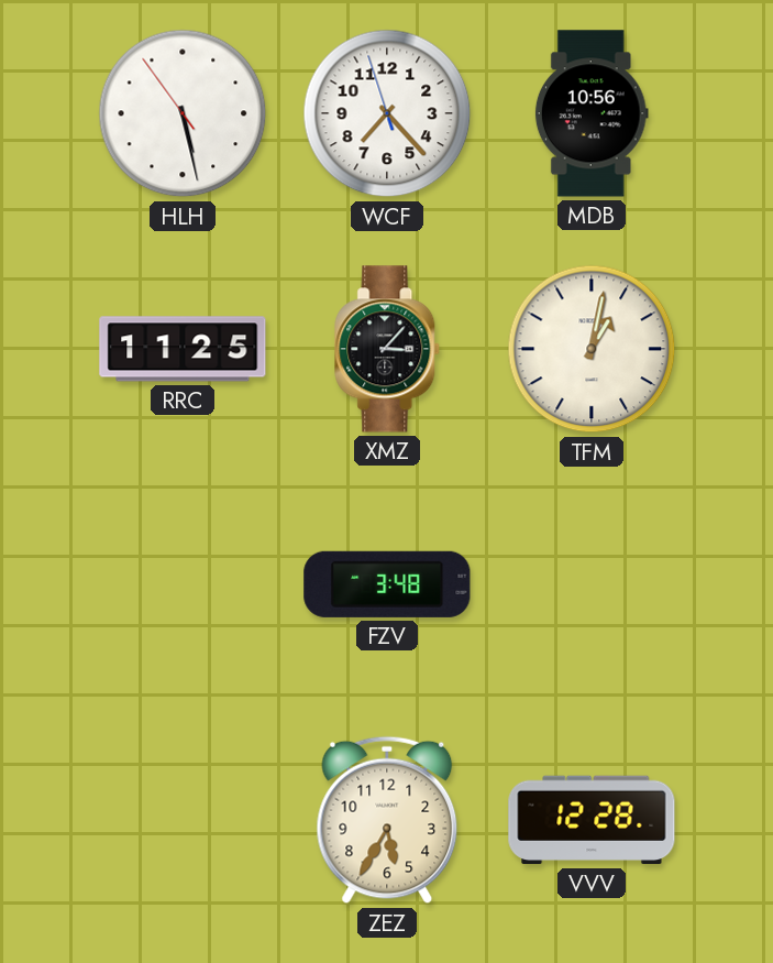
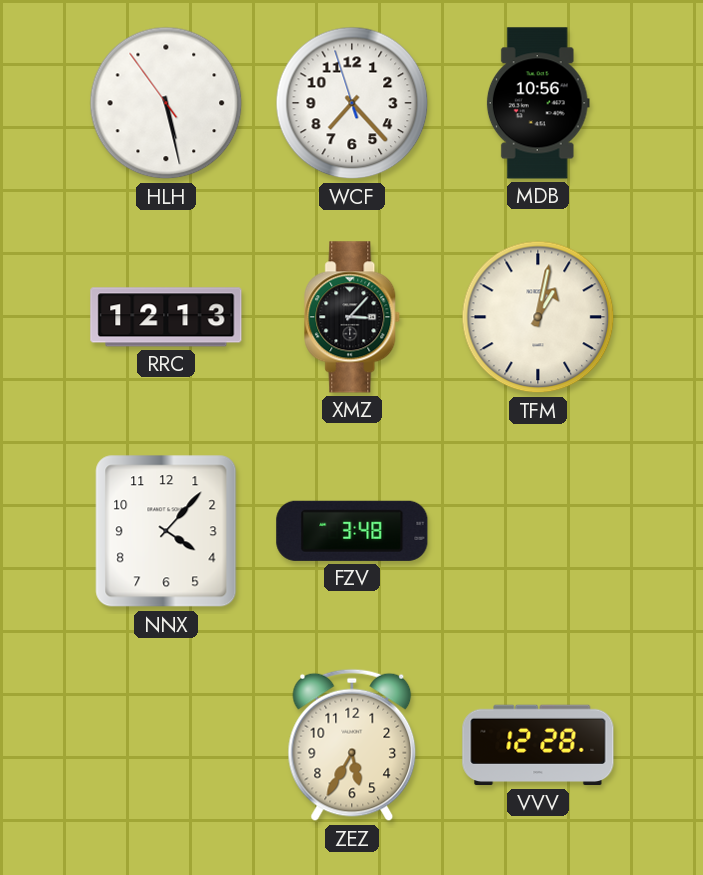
RRC: 11:25 -> 12:13
NNX: none -> 4:07
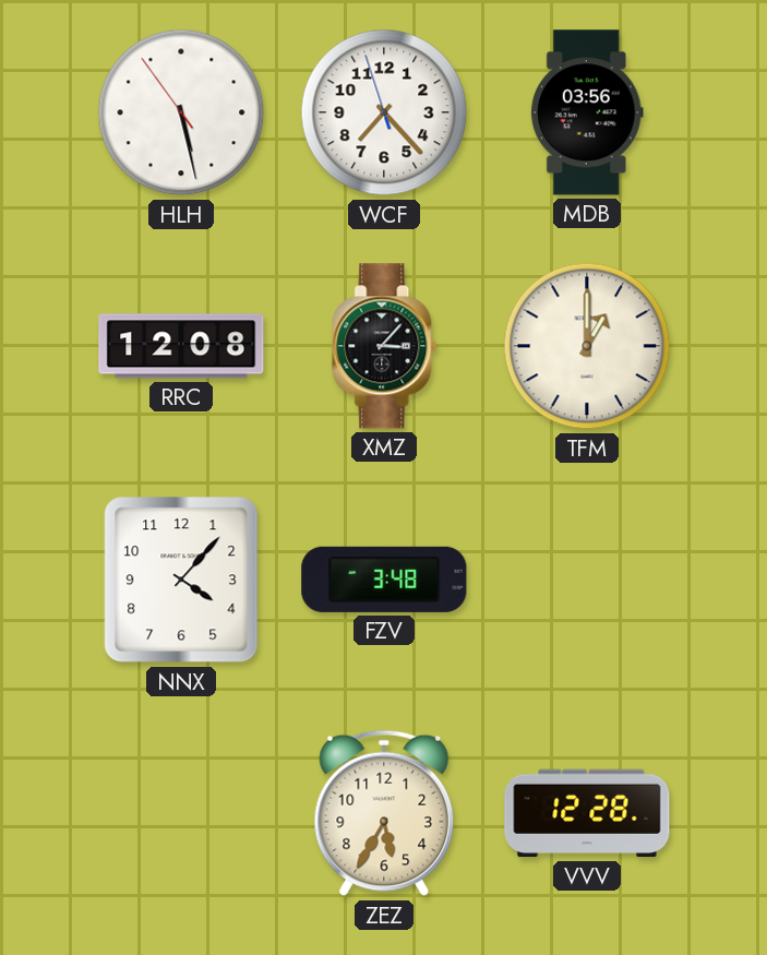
MDB: 10:56 -> 03:56
RRC: 12:13 -> 12:08
TFM: 1:02 -> 1:00
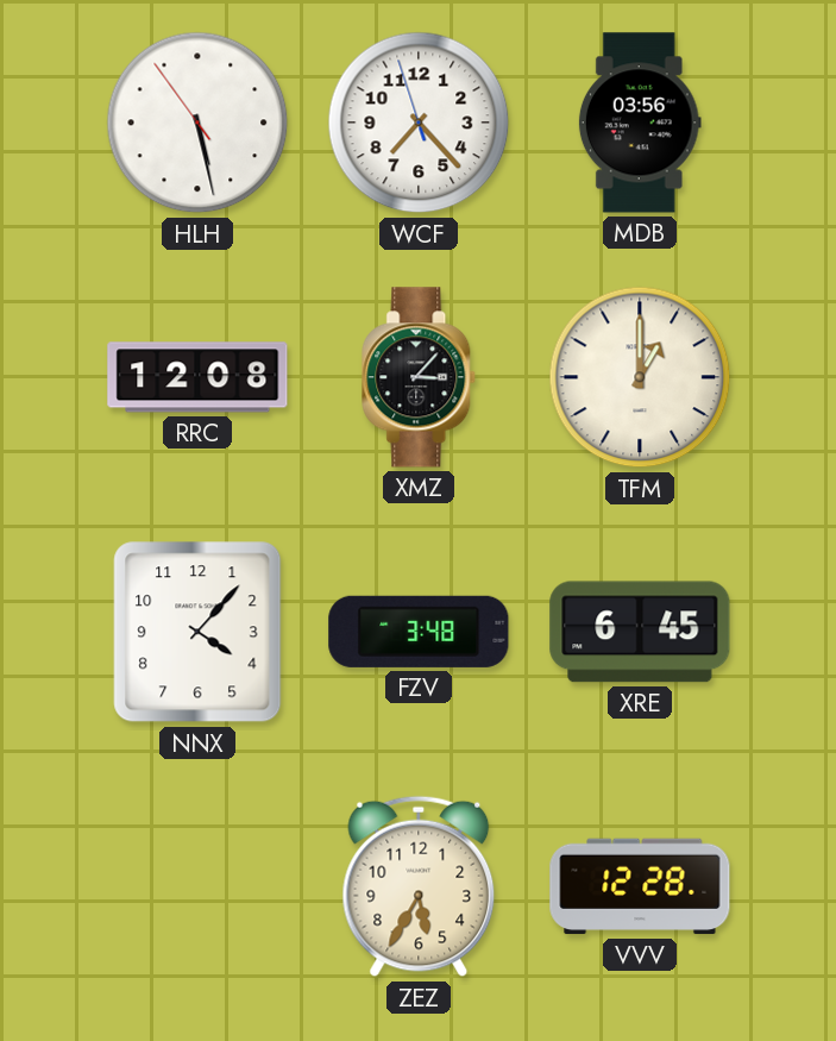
XRE: none -> 6:45
